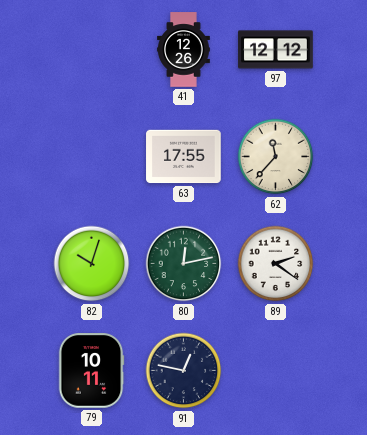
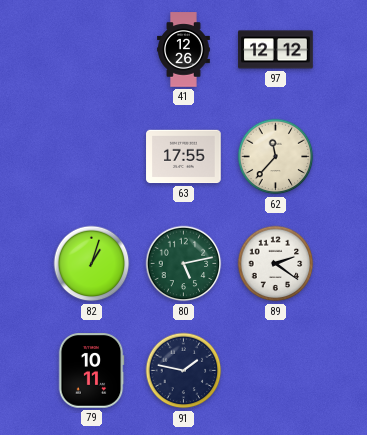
82: 10:03 -> 1:03
80: 12:13 -> 5:13
91: 12:47 -> 1:47
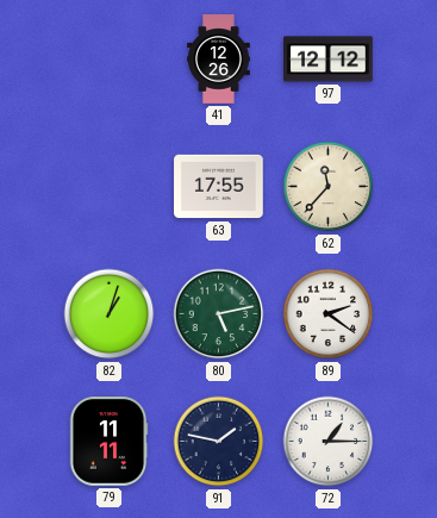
79: 10:11 -> 11:11
72: none -> 1:15
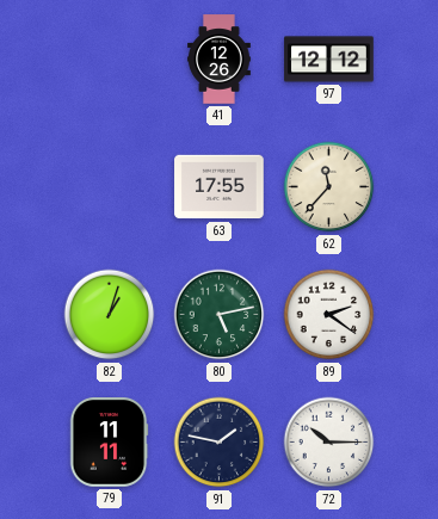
72: 1:15 -> 10:15
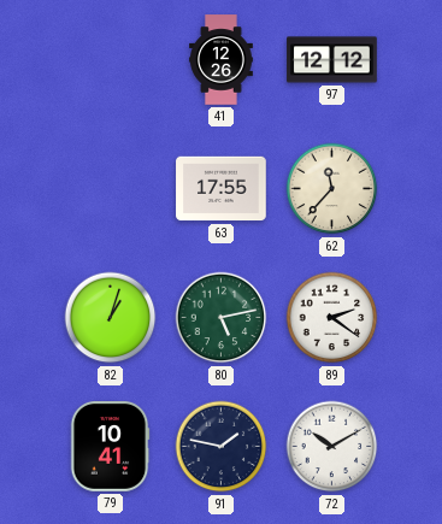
79: 11:11 -> 10:41
72: 10:15 -> 10:10
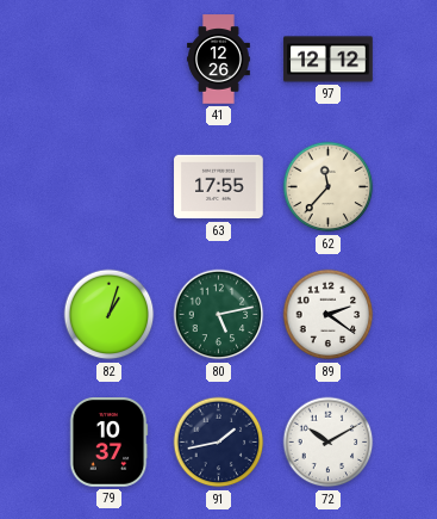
79: 10:41 -> 10:37
91: 1:47 -> 1:43
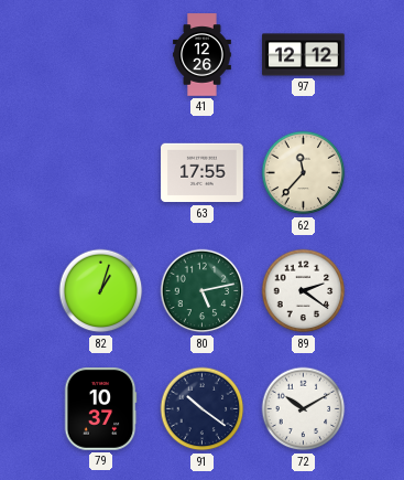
91: 1:43 -> 10:21
